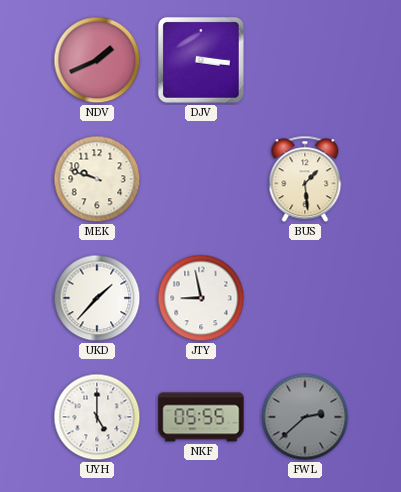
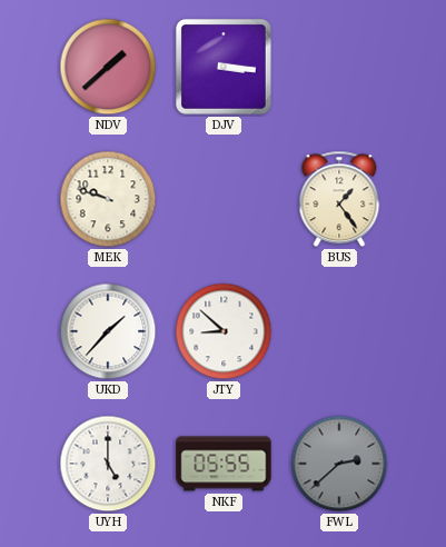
NDV: 1:41 -> 1:38
BUS: 1:29 -> 1:24
JTY: 8:58 -> 8:52
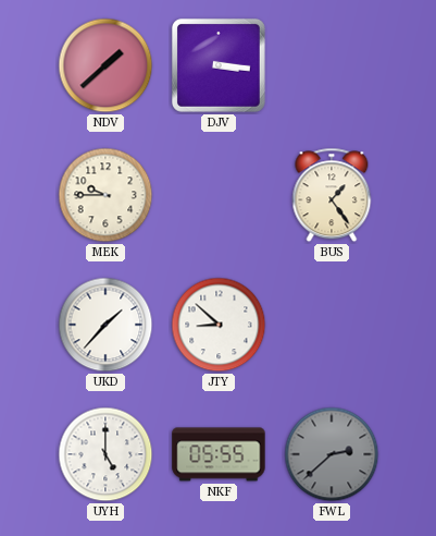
MEK: 9:48 -> 9:45
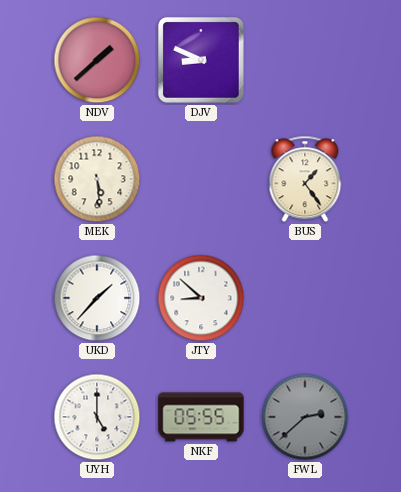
DJV: 3:16 -> 8:49
MEK: 9:45 -> 5:29
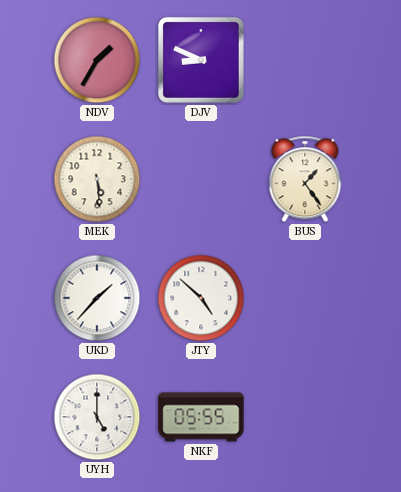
NDV: 1:38 -> 1:35
JTY: 8:52 -> 4:52
FWL: 2:38 -> none
